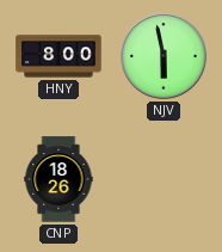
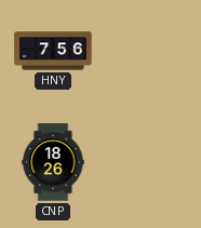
HNY: 8:00 -> 7:56
NJV: 5:58 -> none
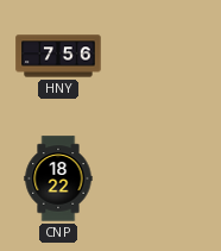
CNP: 18:26 -> 18:22
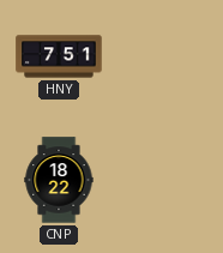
HNY: 7:56 -> 7:51
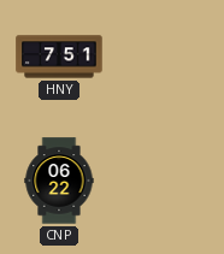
CNP: 18:22 -> 06:22
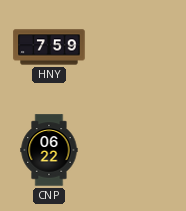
HNY: 7:51 -> 7:59
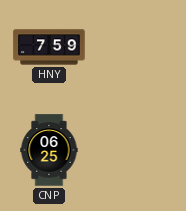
CNP: 06:22 -> 06:25
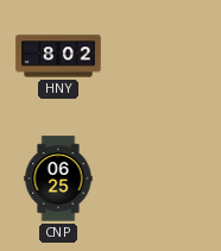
HNY: 7:59 -> 8:02
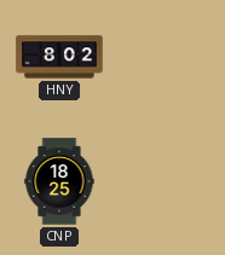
CNP: 06:25 -> 18:25
